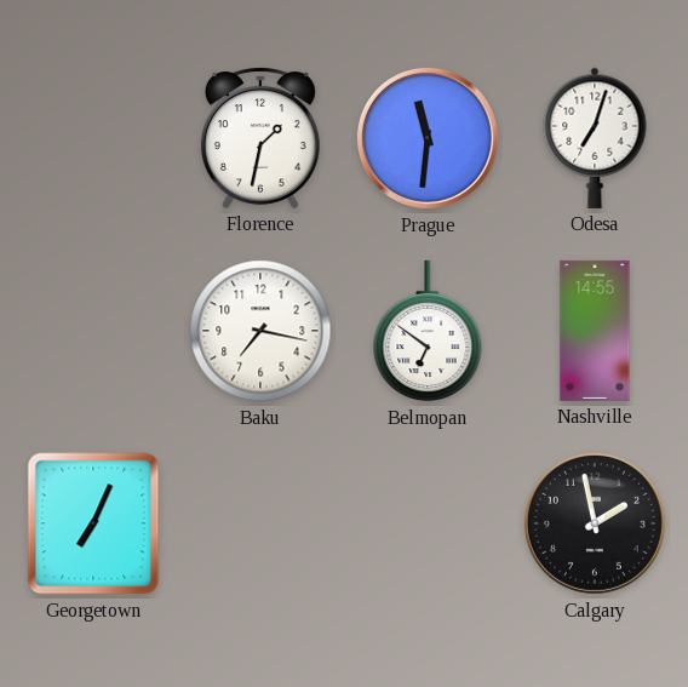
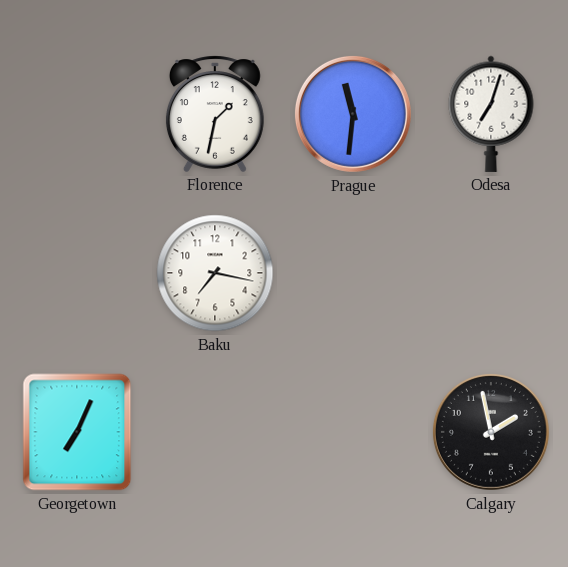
Belmopan: 6:51 -> none
Nashville: 14:55 -> none
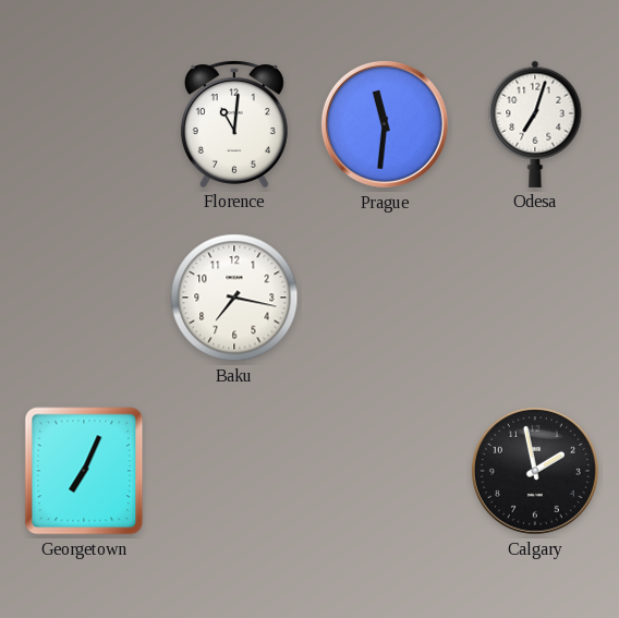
Florence: 1:32 -> 11:01
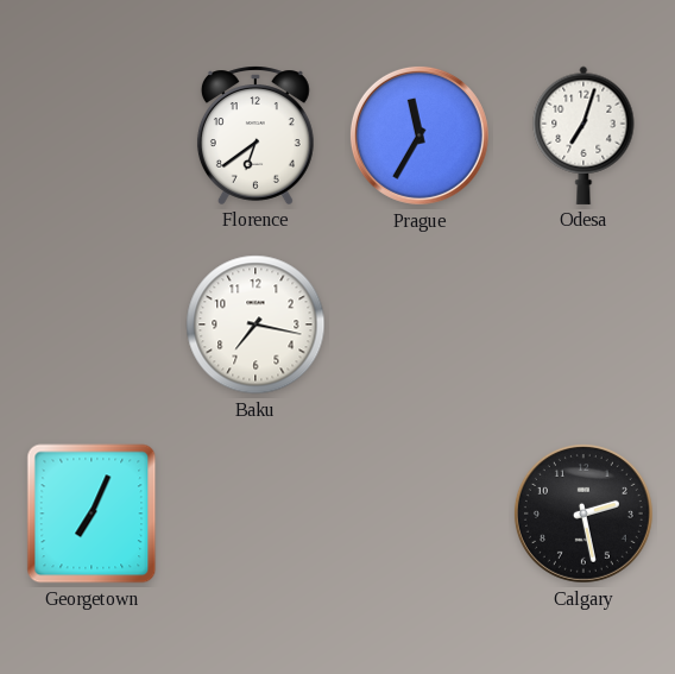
Florence: 11:01 -> 6:39
Prague: 11:31 -> 11:35
Calgary: 1:58 -> 2:28
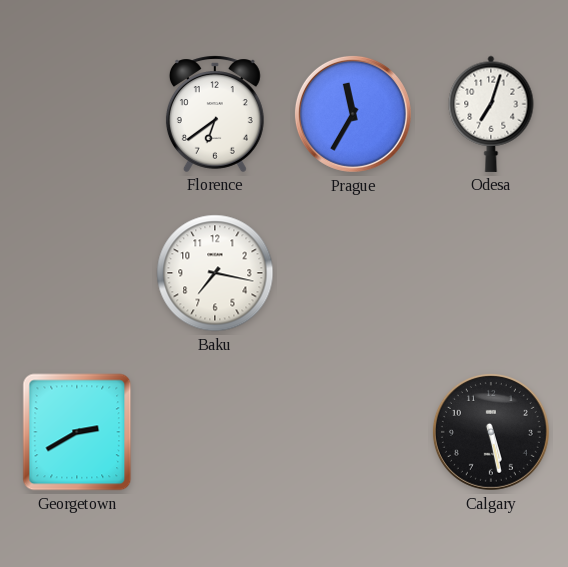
Georgetown: 7:04 -> 2:40
Calgary: 2:28 -> 5:28
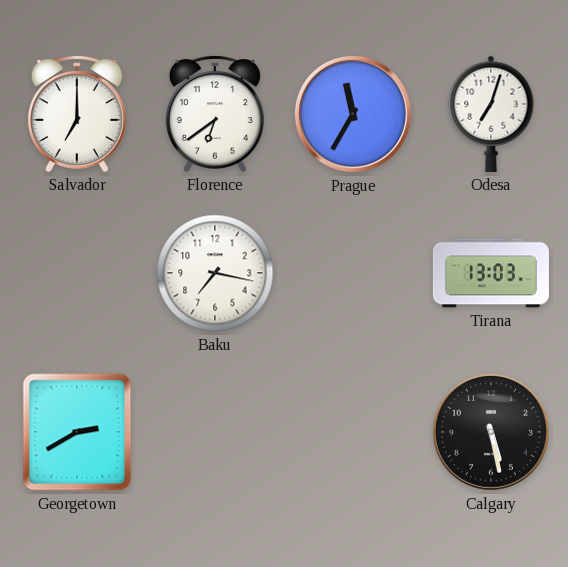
Salvador: none -> 7:00
Tirana: none -> 13:03
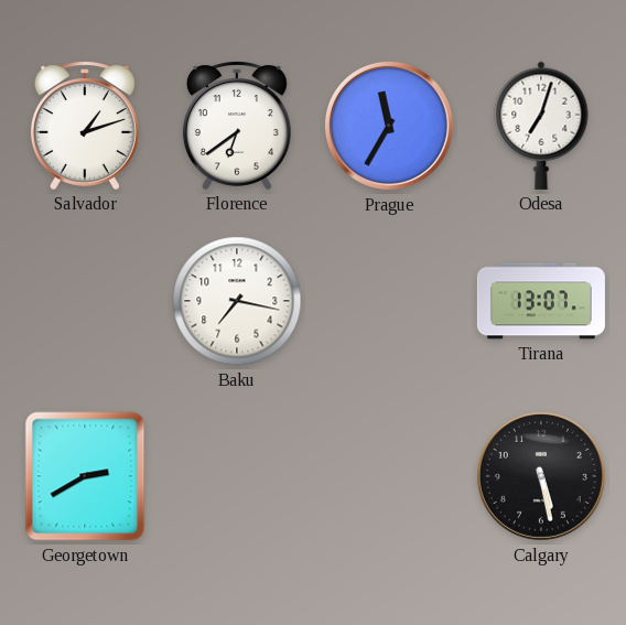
Salvador: 7:00 -> 1:12
Tirana: 13:03 -> 13:07
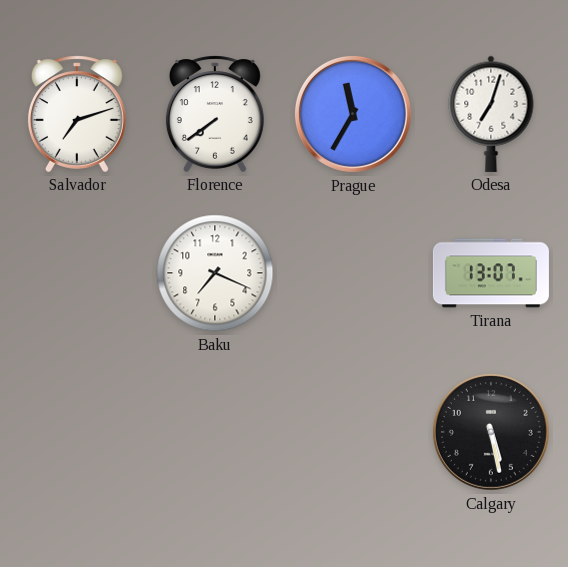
Salvador: 1:12 -> 7:12
Florence: 6:39 -> 7:39
Baku: 7:17 -> 7:19
Georgetown: 2:40 -> none
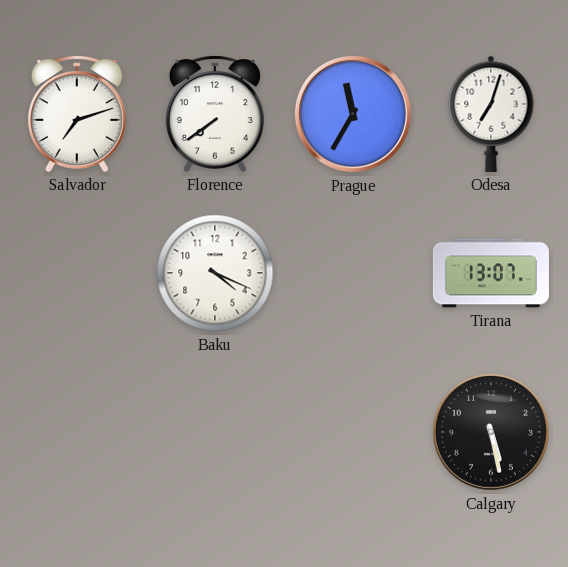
Baku: 7:19 -> 4:19
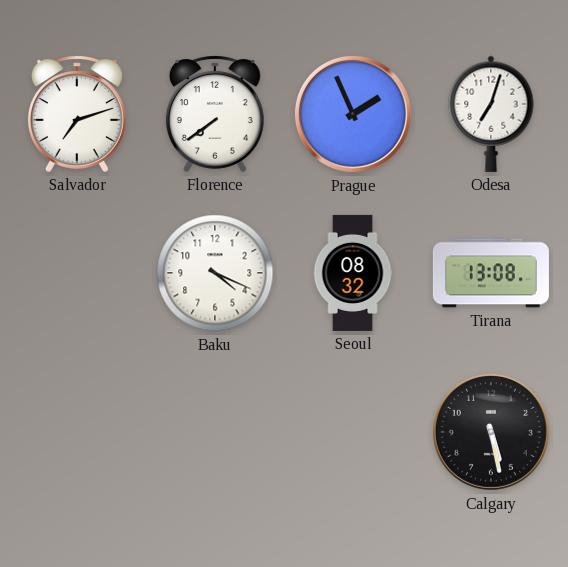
Prague: 11:35 -> 1:56
Seoul: none -> 08:32
Tirana: 13:07 -> 13:08
